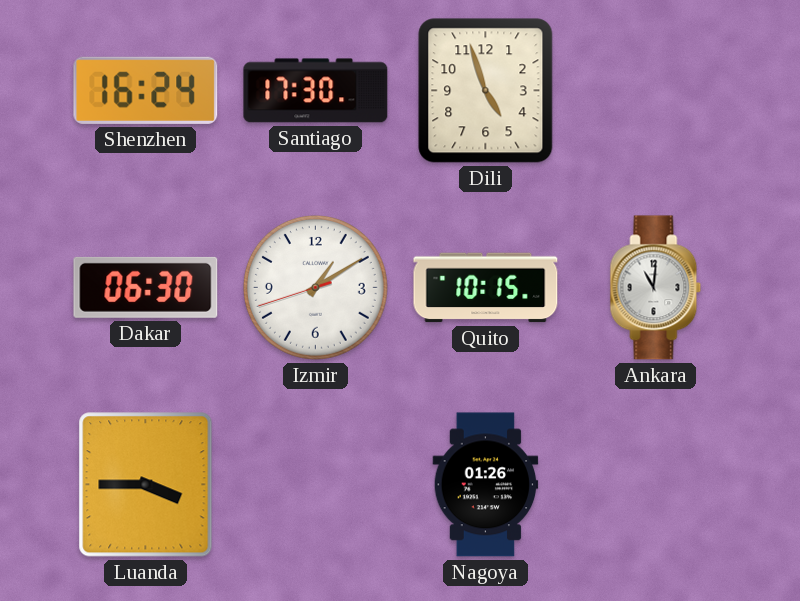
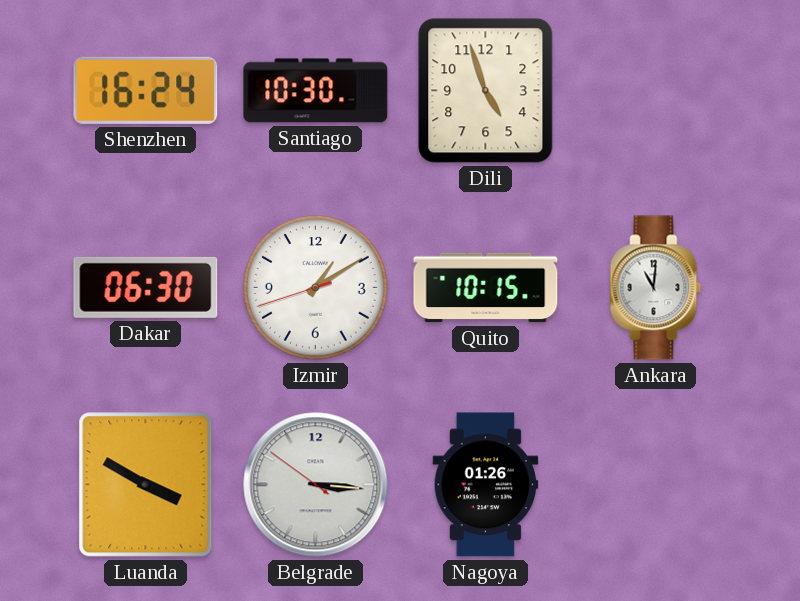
Santiago: 17:30 -> 10:30
Luanda: 3:45 -> 3:50
Belgrade: none -> 3:15
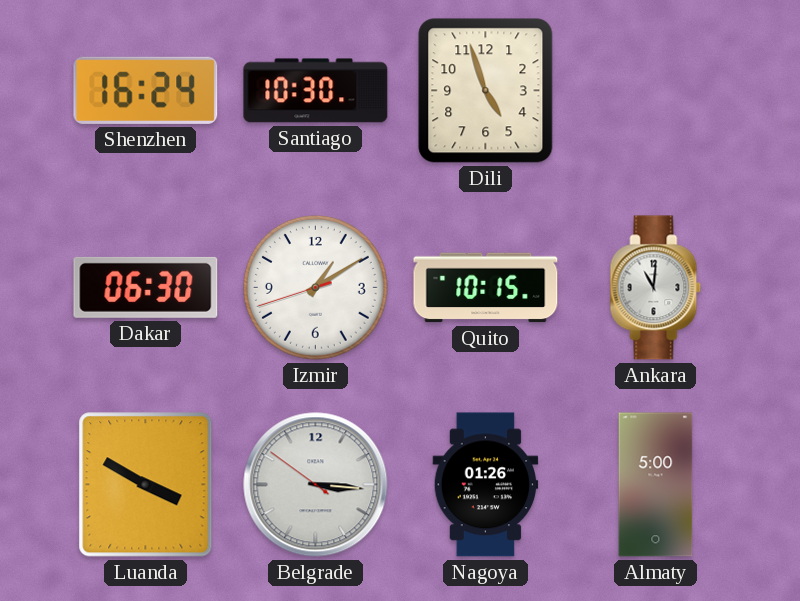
Almaty: none -> 5:00
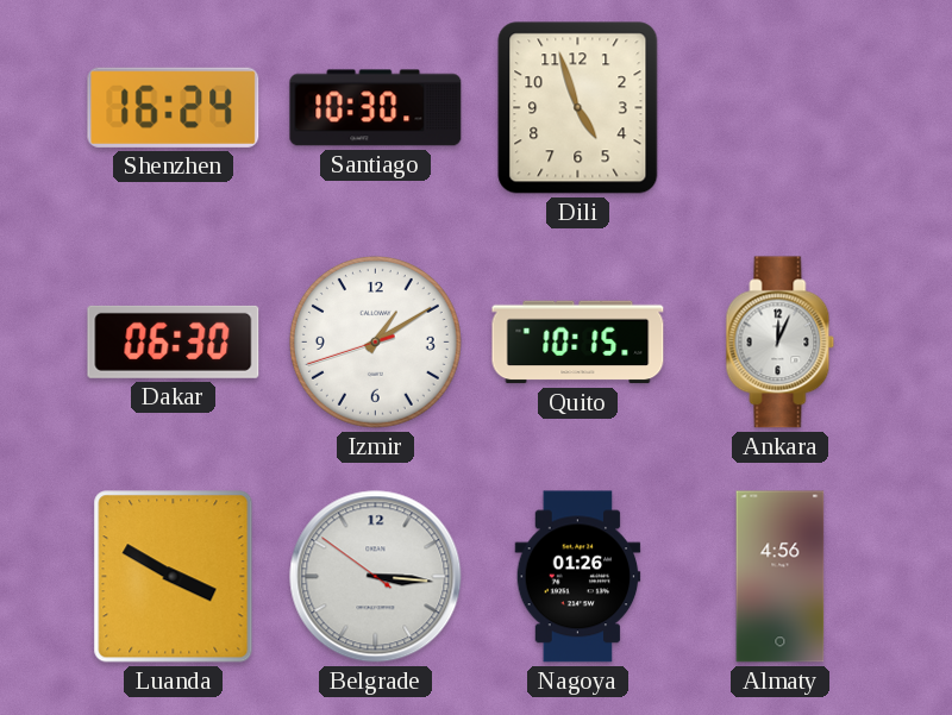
Ankara: 11:01 -> 12:04
Almaty: 5:00 -> 4:56
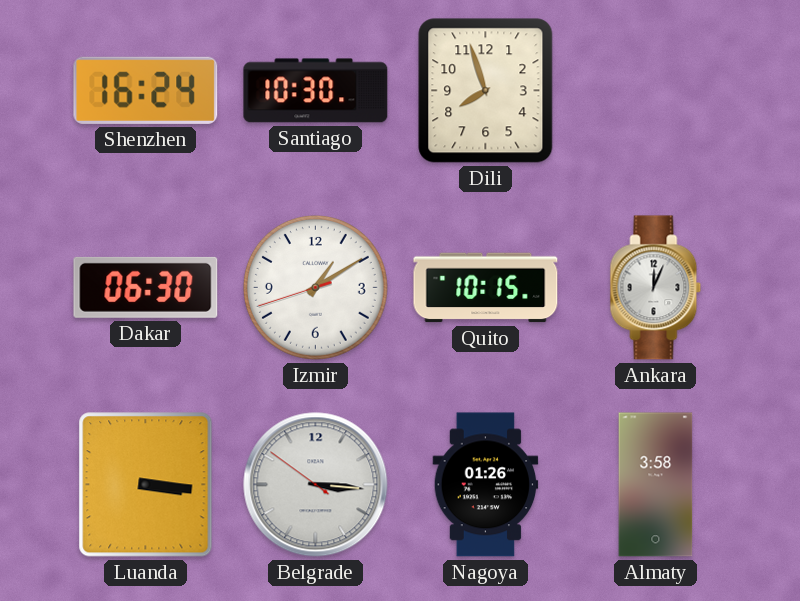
Dili: 4:57 -> 7:57
Luanda: 3:50 -> 3:16
Almaty: 4:56 -> 3:58
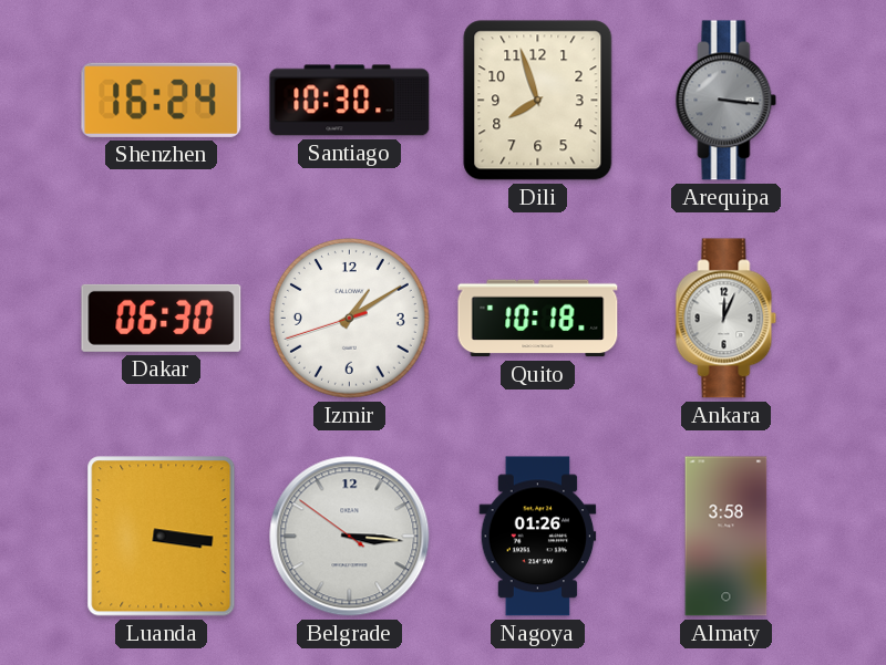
Arequipa: none -> 3:16
Quito: 10:15 -> 10:18
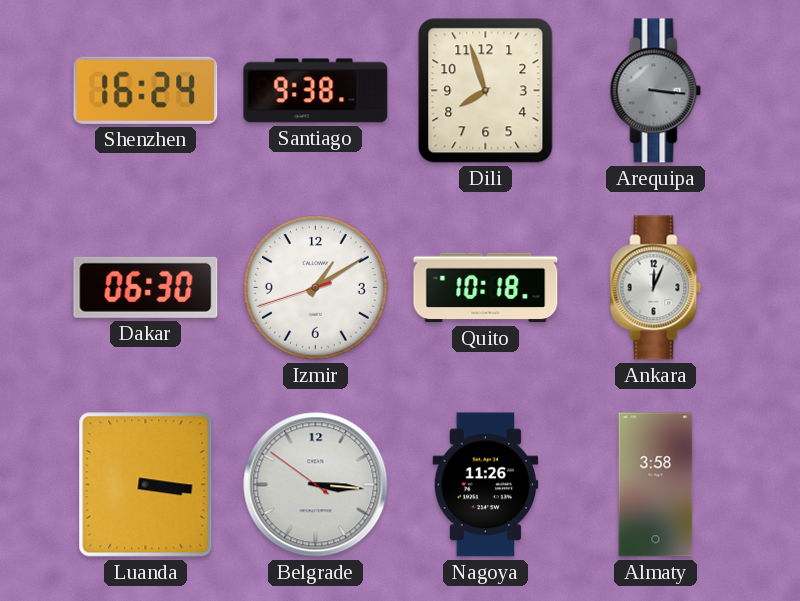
Santiago: 10:30 -> 9:38
Nagoya: 01:26 -> 11:26
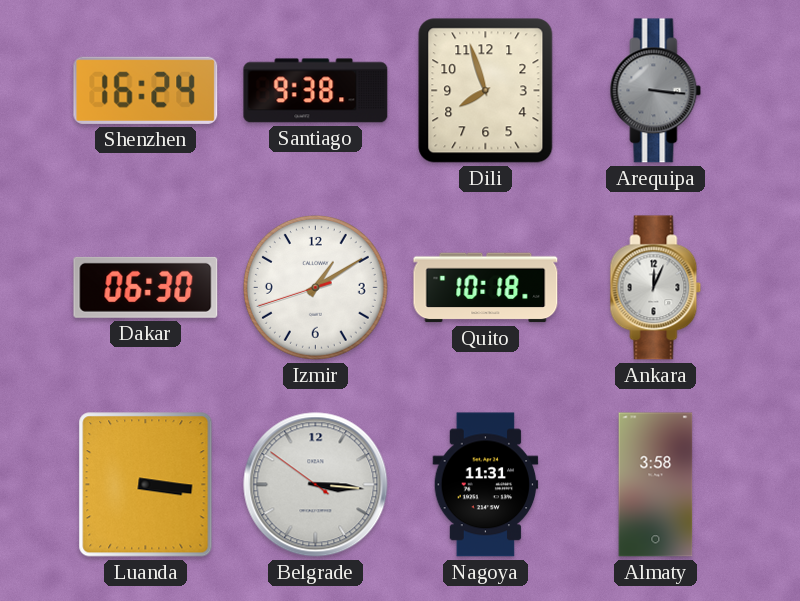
Nagoya: 11:26 -> 11:31
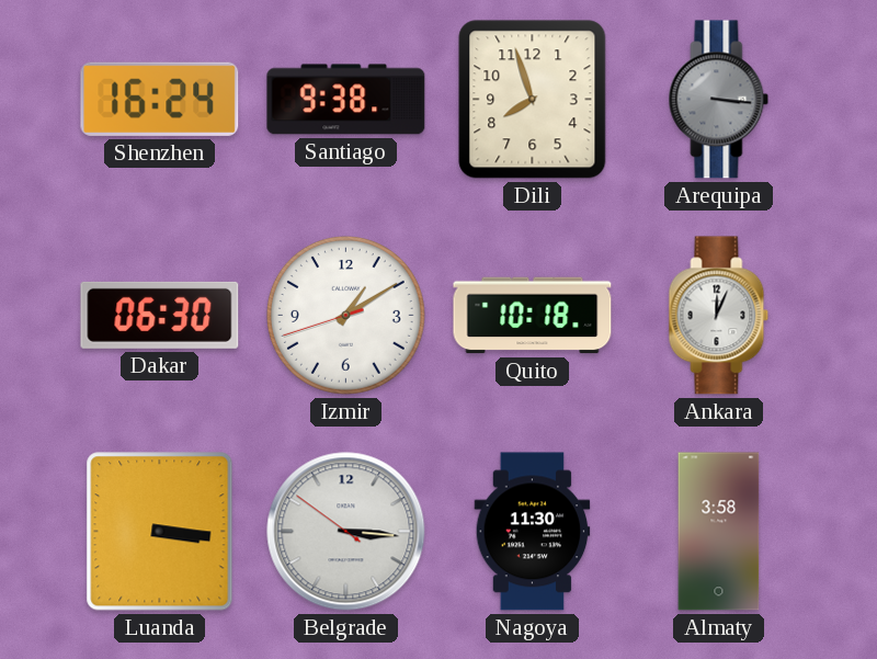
Nagoya: 11:31 -> 11:30
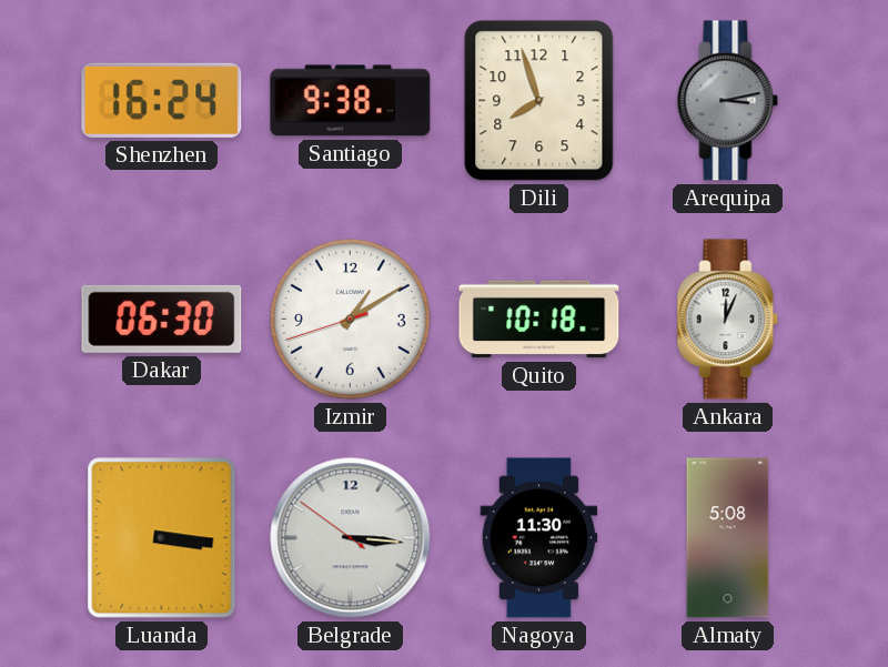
Arequipa: 3:16 -> 3:13
Almaty: 3:58 -> 5:08
